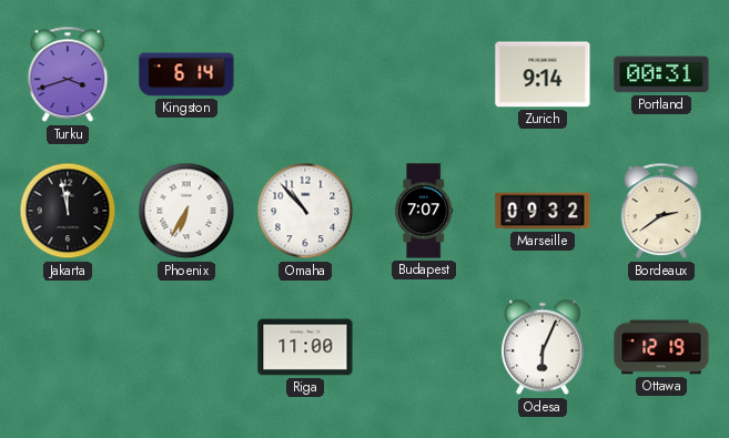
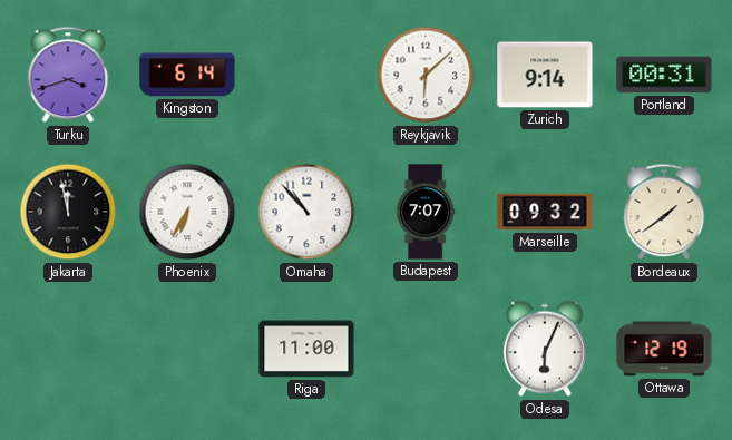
Reykjavik: none -> 6:08
Bordeaux: 2:39 -> 1:39
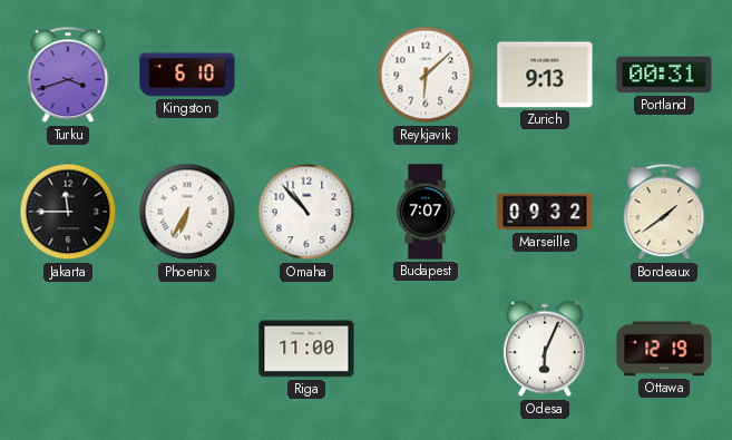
Kingston: 6:14 -> 6:10
Zurich: 9:14 -> 9:13
Jakarta: 11:58 -> 11:45
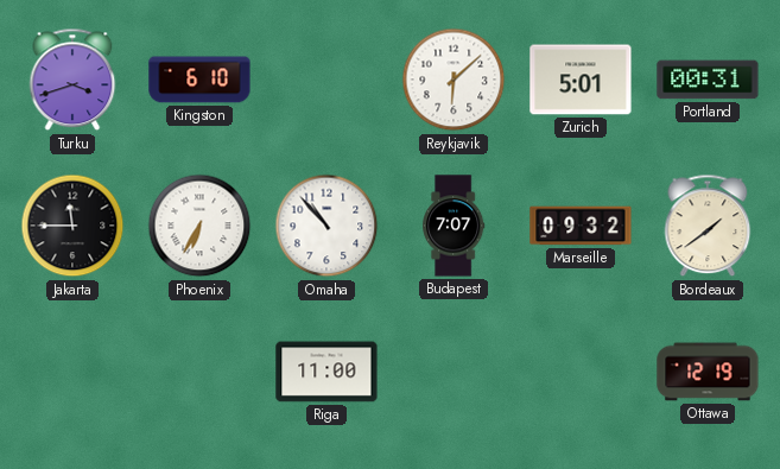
Zurich: 9:13 -> 5:01
Odesa: 6:04 -> none
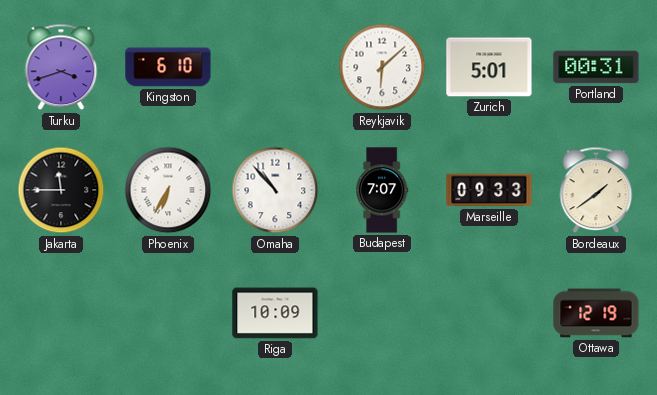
Marseille: 09:32 -> 09:33
Riga: 11:00 -> 10:09
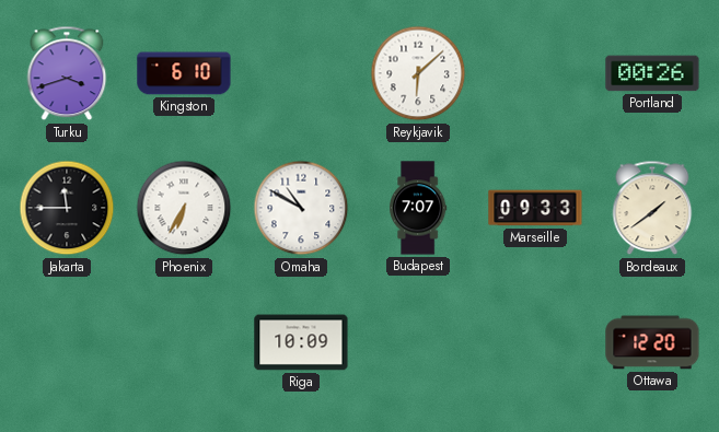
Zurich: 5:01 -> none
Portland: 00:31 -> 00:26
Omaha: 10:53 -> 10:50
Ottawa: 12:19 -> 12:20
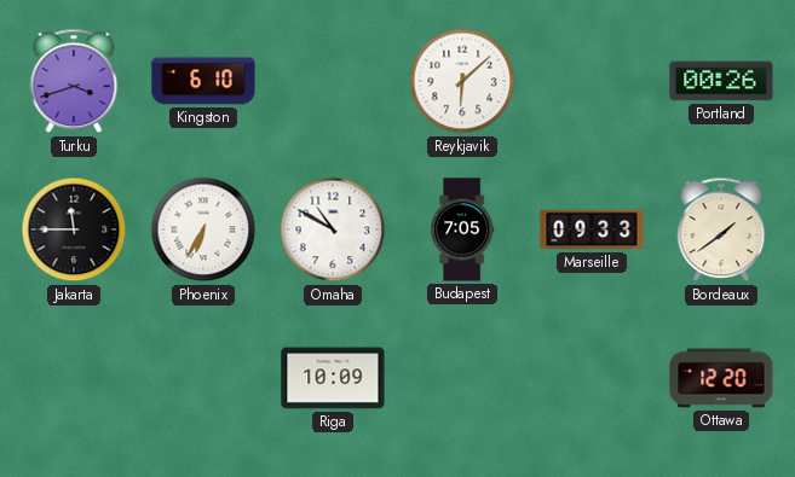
Budapest: 7:07 -> 7:05
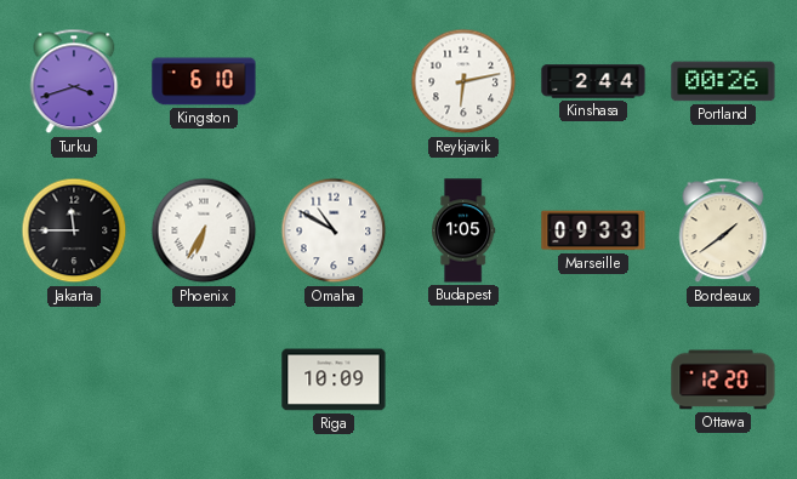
Reykjavik: 6:08 -> 6:13
Kinshasa: none -> 2:44
Budapest: 7:05 -> 1:05
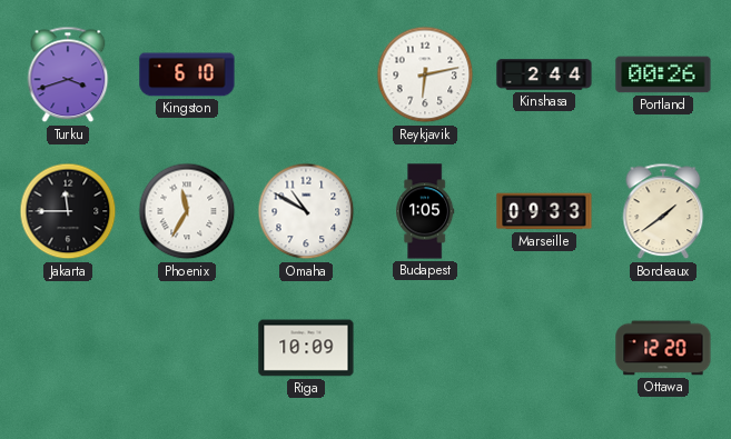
Phoenix: 6:35 -> 11:35
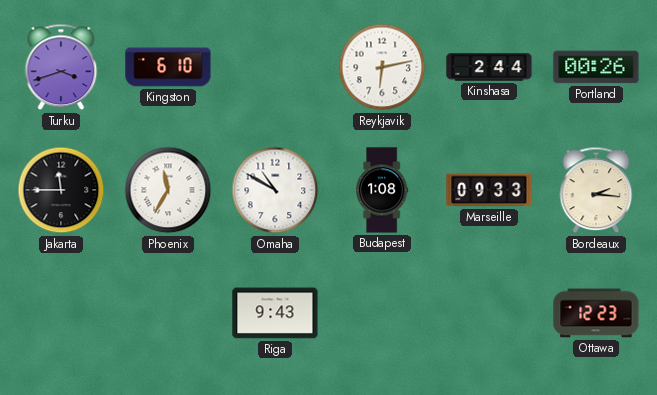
Budapest: 1:05 -> 1:08
Bordeaux: 1:39 -> 2:16
Riga: 10:09 -> 9:43
Ottawa: 12:20 -> 12:23
